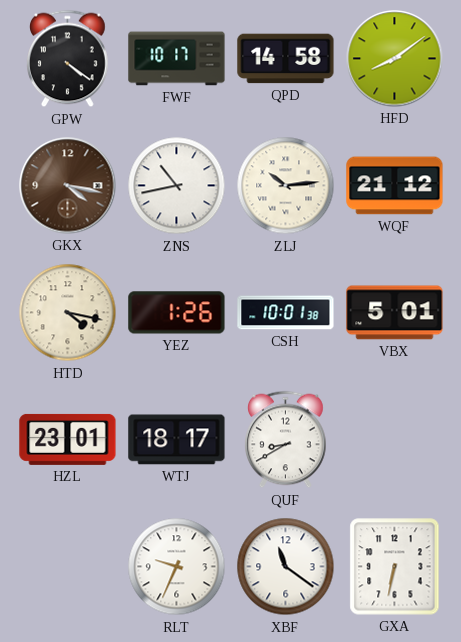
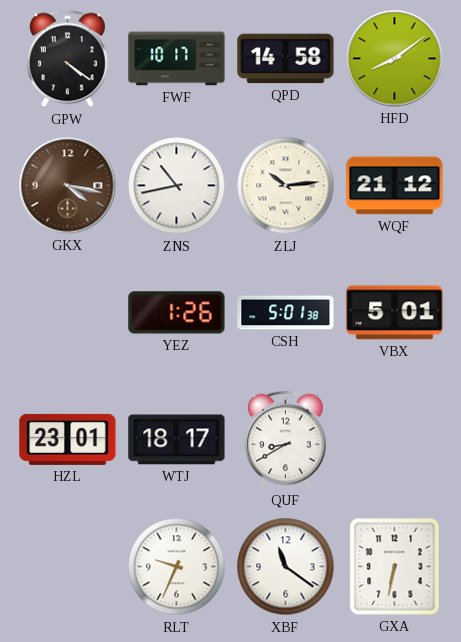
HTD: 4:17 -> none
CSH: 10:01 -> 5:01
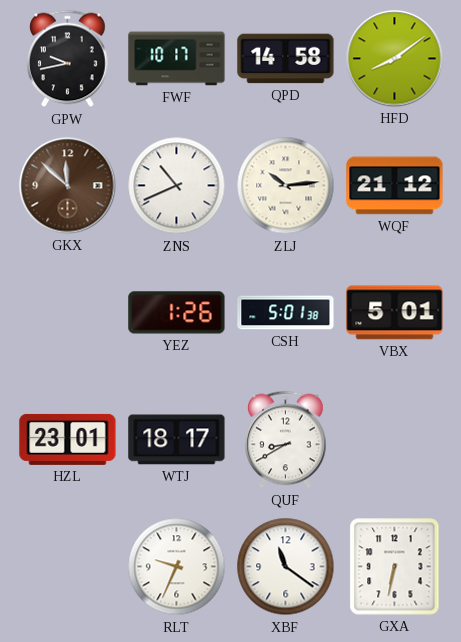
GPW: 4:21 -> 9:43
GKX: 4:17 -> 11:52
ZNS: 10:43 -> 10:41
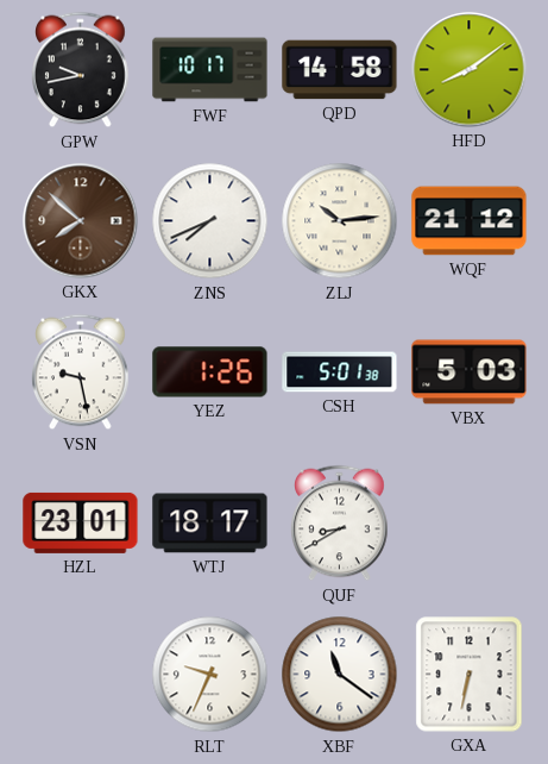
GKX: 11:52 -> 7:52
ZNS: 10:41 -> 7:41
VSN: none -> 9:28
VBX: 5:01 -> 5:03
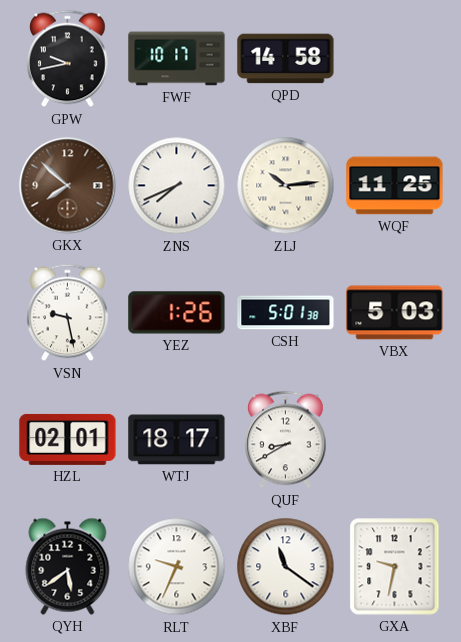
HFD: 8:09 -> none
WQF: 21:12 -> 11:25
HZL: 23:01 -> 02:01
QYH: none -> 5:39
GXA: 6:32 -> 9:32
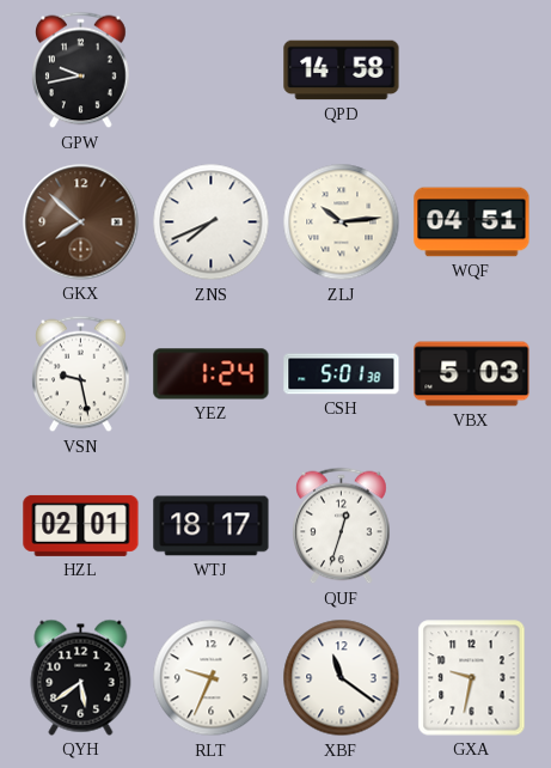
FWF: 10:17 -> none
WQF: 11:25 -> 04:51
YEZ: 1:26 -> 1:24
QUF: 8:40 -> 12:33
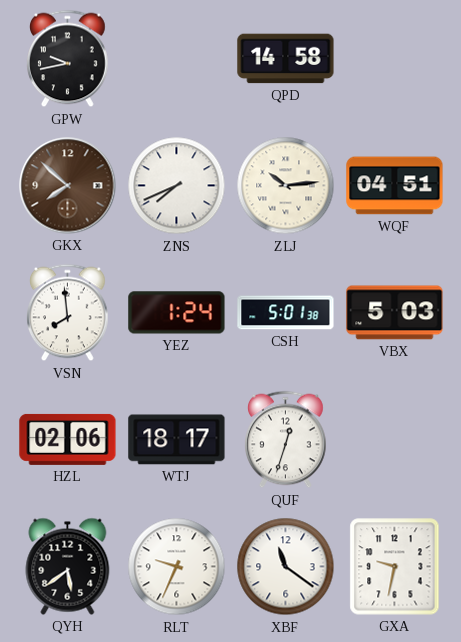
VSN: 9:28 -> 7:59
HZL: 02:01 -> 02:06
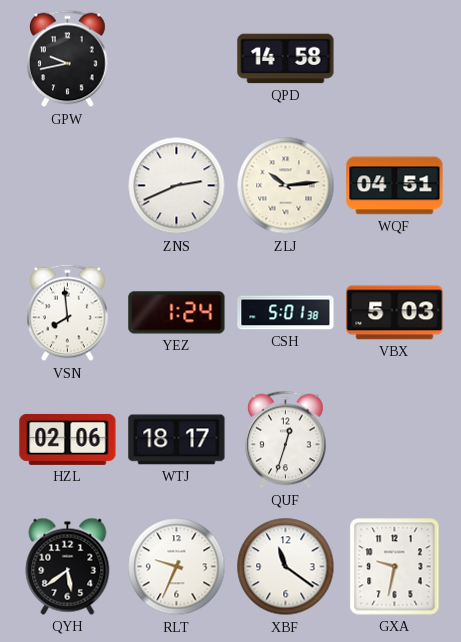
GKX: 7:52 -> none
ZNS: 7:41 -> 2:41
